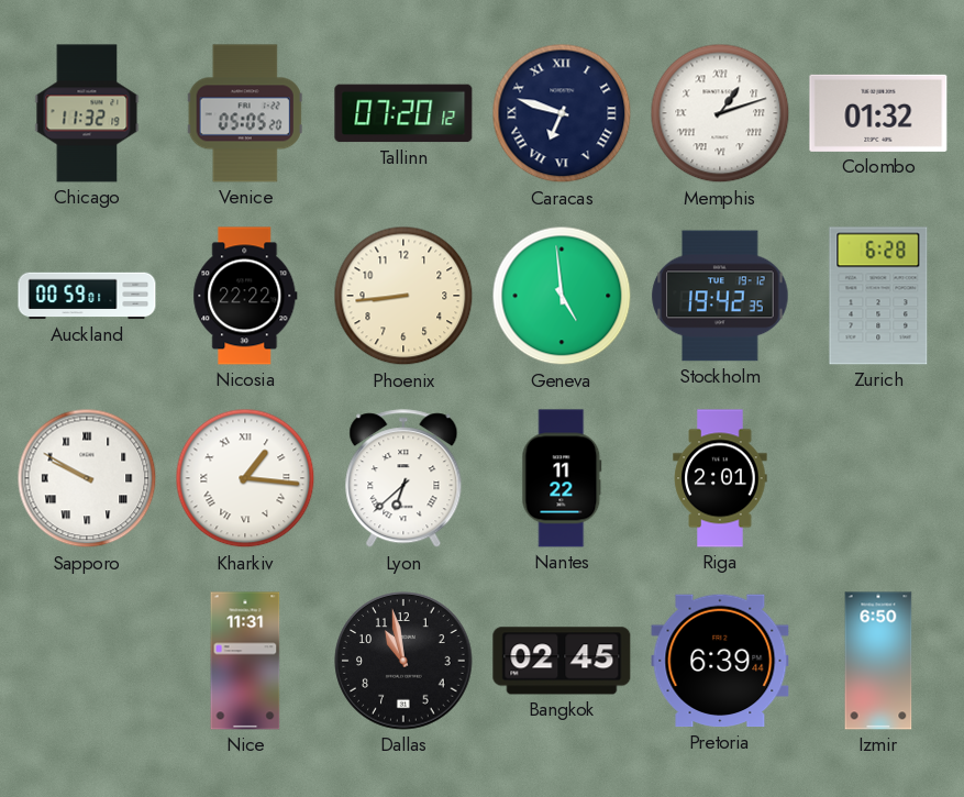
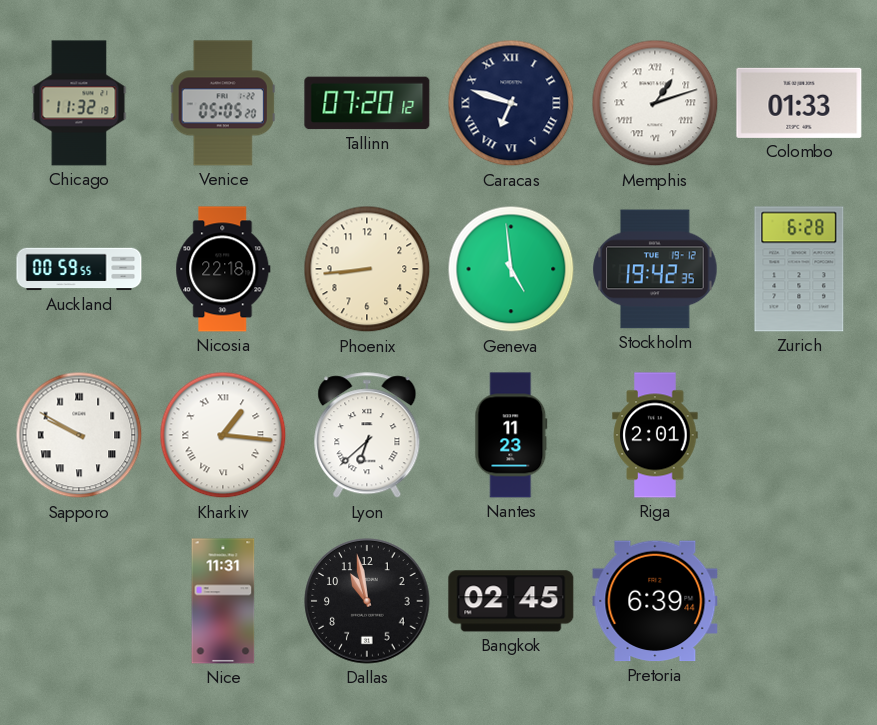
Colombo: 01:32 -> 01:33
Auckland: 00:59:01 -> 00:59:55
Nicosia: 22:22 -> 22:18
Nantes: 11:22 -> 11:23
Izmir: 6:50 -> none
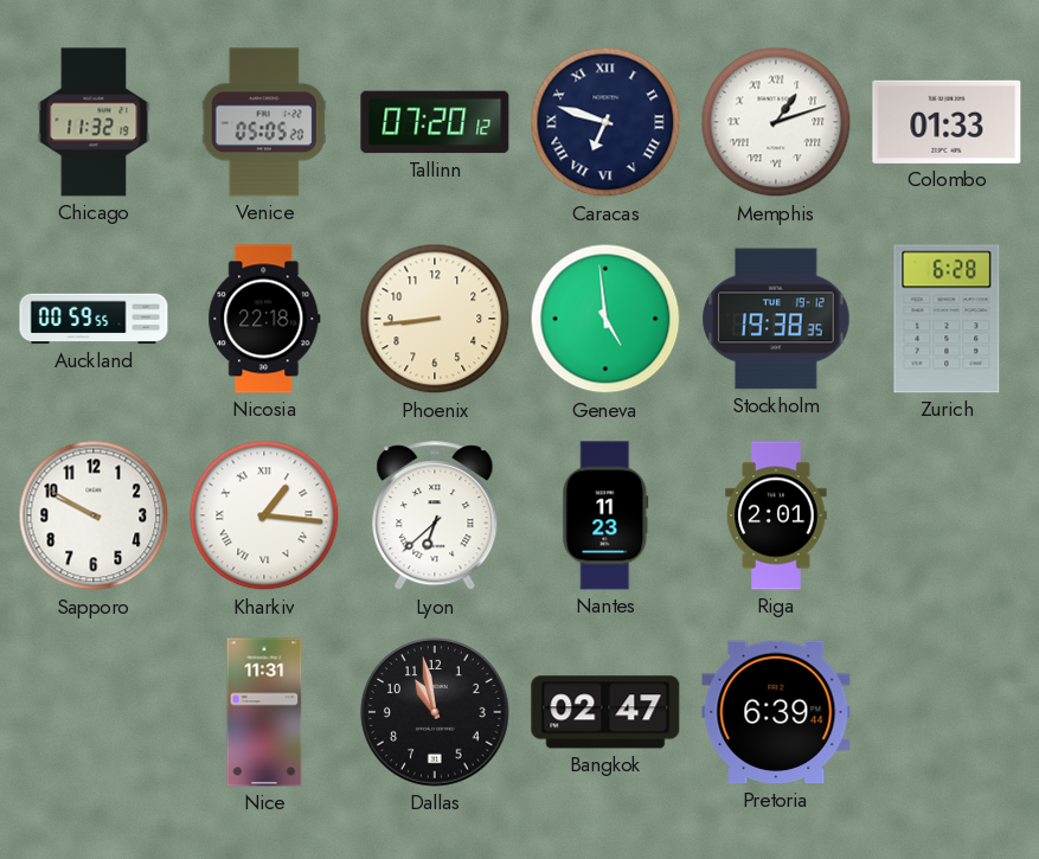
Stockholm: 19:42 -> 19:38
Sapporo numerals: Roman -> Arabic
Bangkok: 02:45 -> 02:47
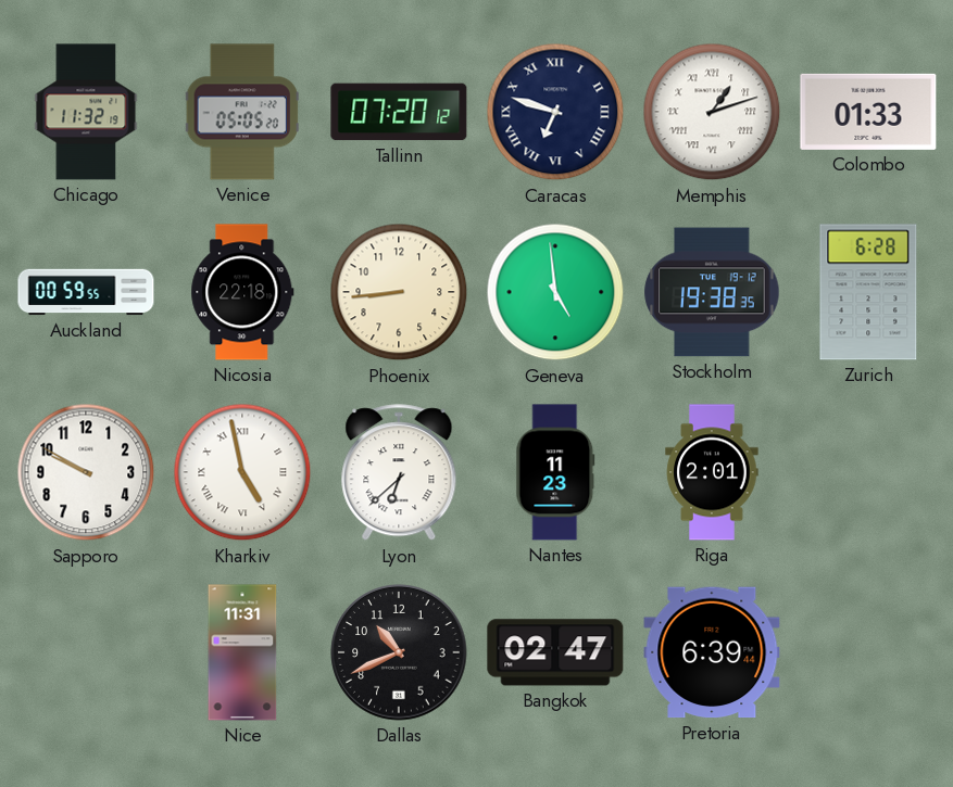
Kharkiv: 1:16 -> 4:58
Dallas: 10:58 -> 10:41
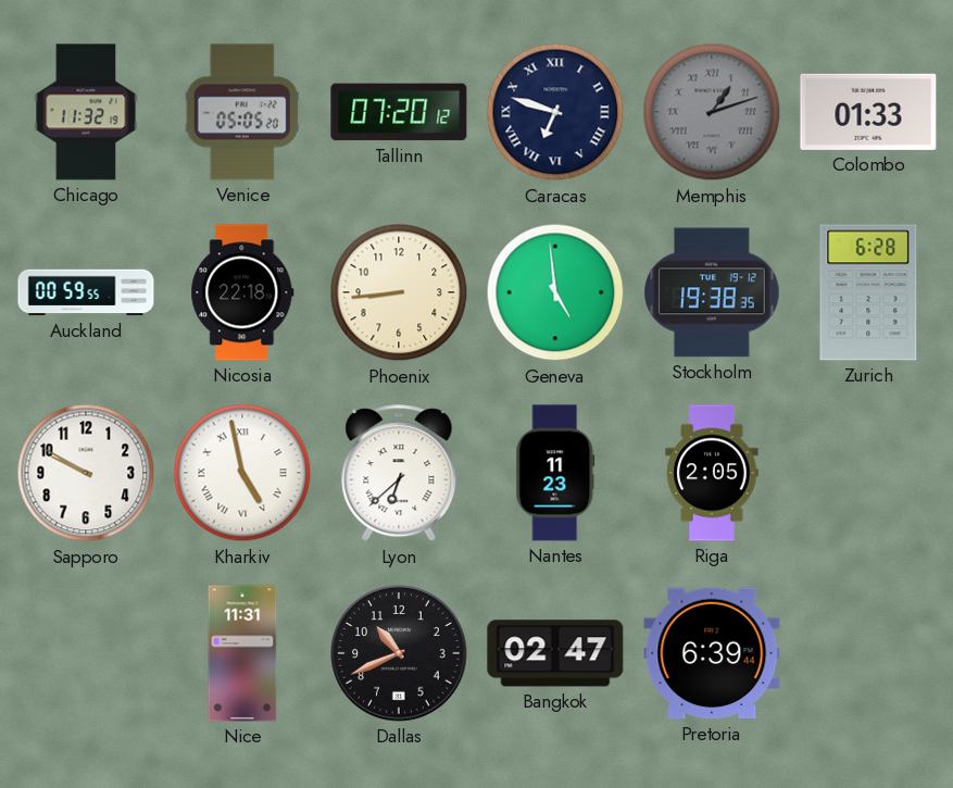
Memphis dial: white -> grey
Riga: 2:01 -> 2:05
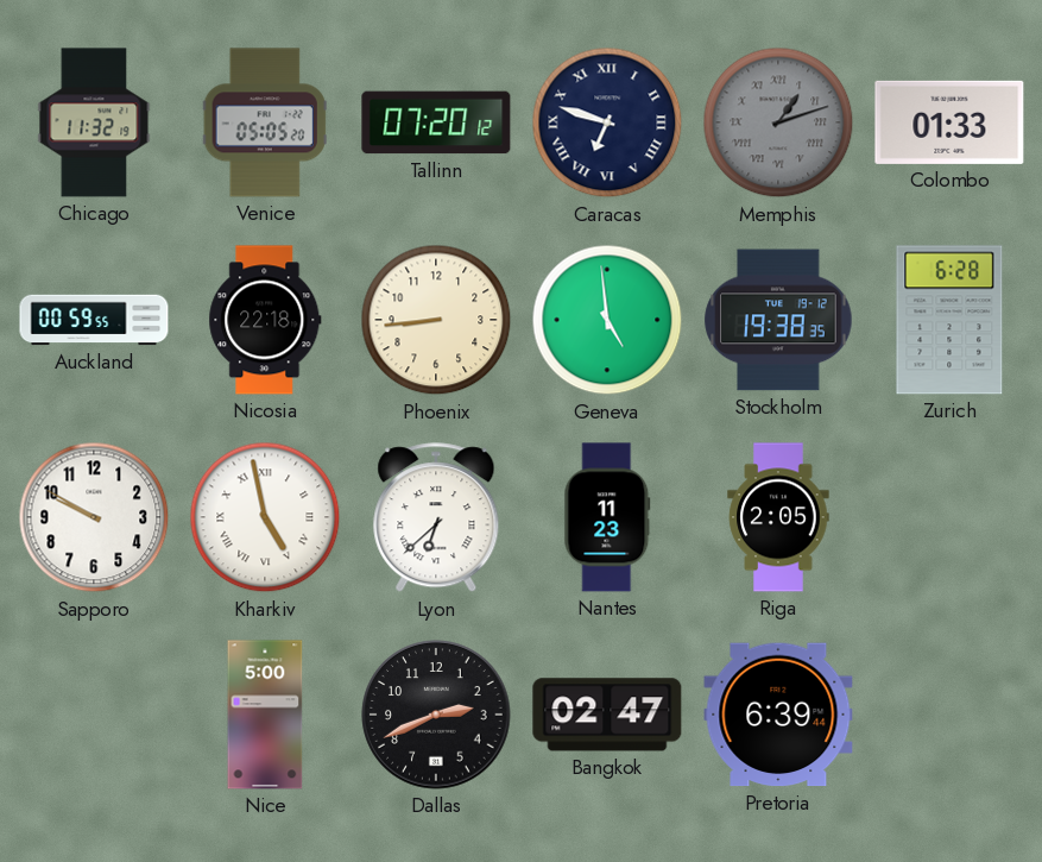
Nice: 11:31 -> 5:00
Dallas: 10:41 -> 2:41
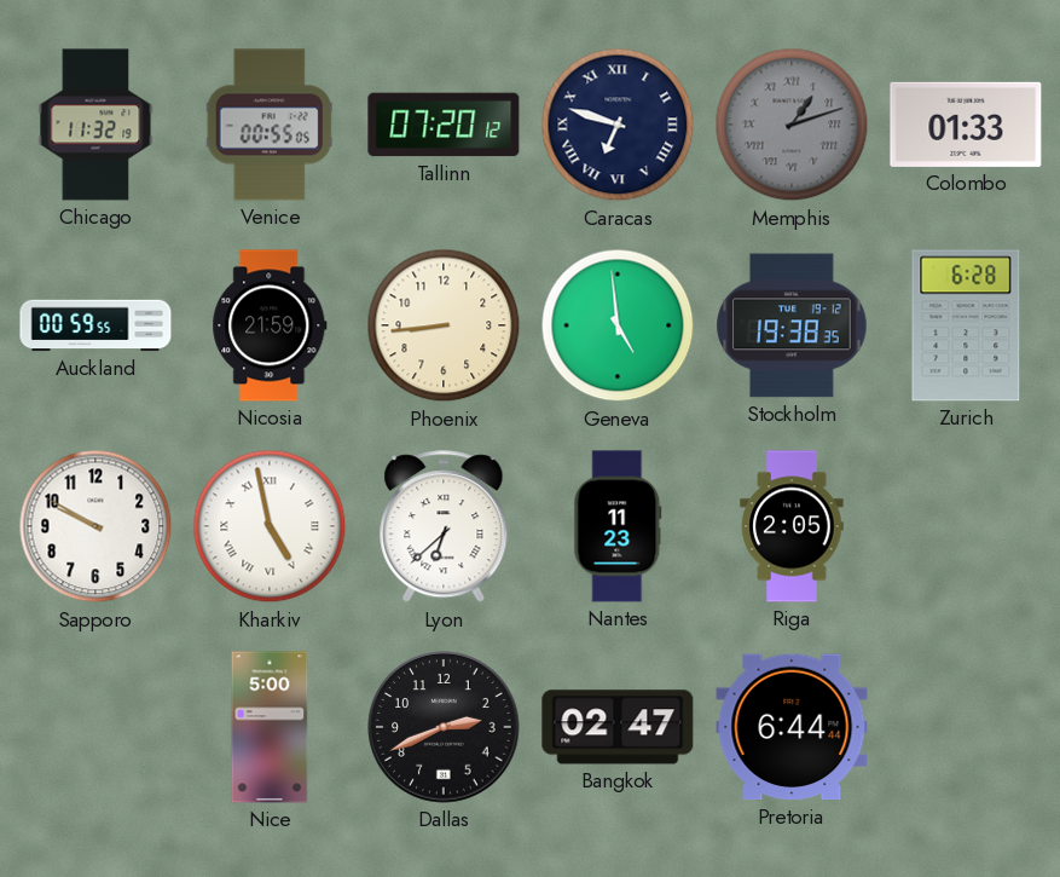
Venice: 05:05 -> 00:55
Nicosia: 22:18 -> 21:59
Pretoria: 6:39 -> 6:44
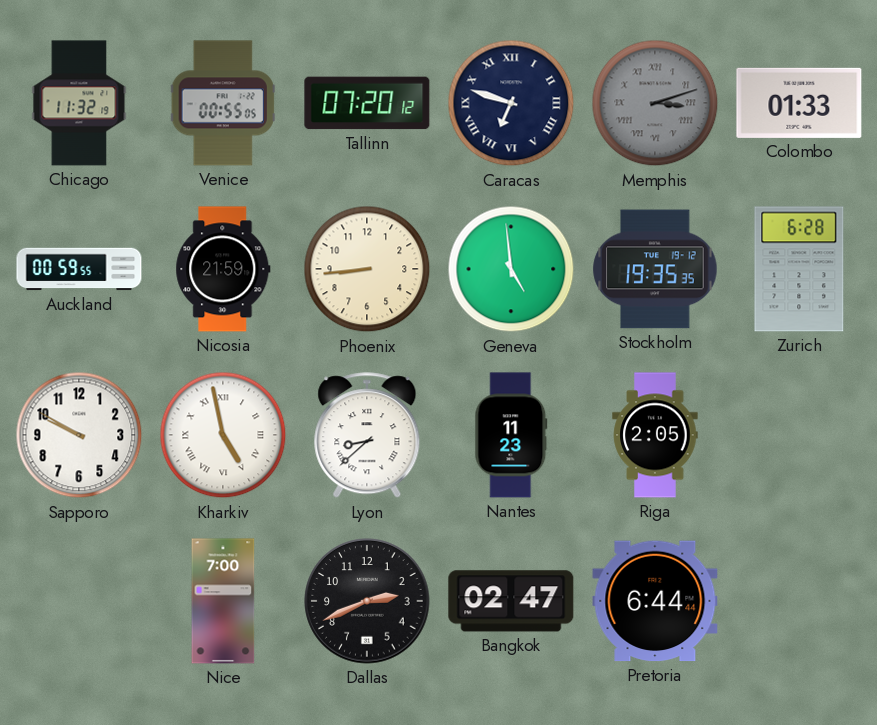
Memphis: 1:12 -> 3:12
Stockholm: 19:38 -> 19:35
Lyon: 6:38 -> 8:38
Nice: 5:00 -> 7:00
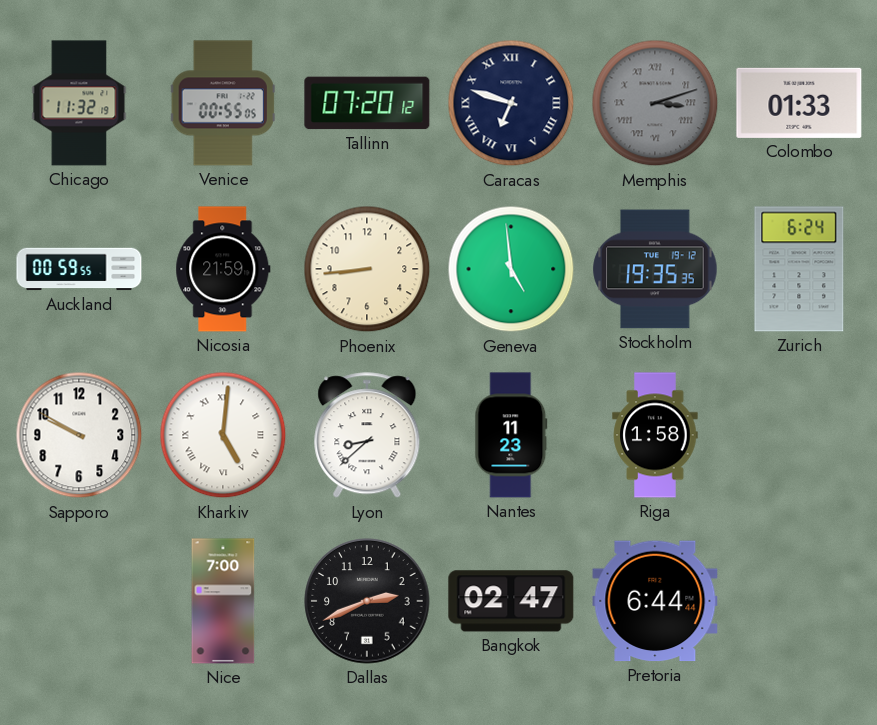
Zurich: 6:28 -> 6:24
Kharkiv: 4:58 -> 5:01
Riga: 2:05 -> 1:58
